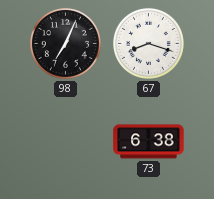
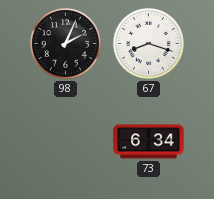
98: 7:04 -> 2:04
73: 6:38 -> 6:34
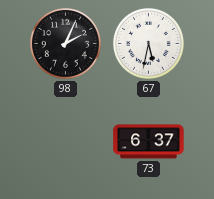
67: 8:18 -> 5:32
73: 6:34 -> 6:37
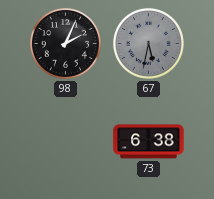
67 dial: white -> grey
73: 6:37 -> 6:38
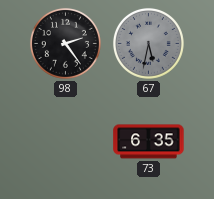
98: 2:04 -> 2:24
73: 6:38 -> 6:35
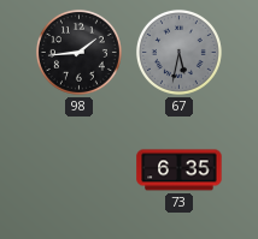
98: 2:24 -> 1:44
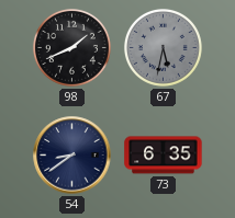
98: 1:44 -> 1:41
54: none -> 8:39
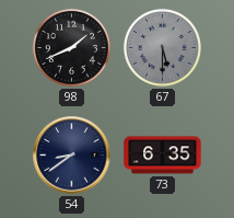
67: 5:32 -> 5:30
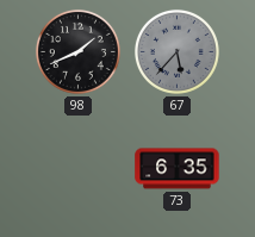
67: 5:30 -> 5:37
54: 8:39 -> none
